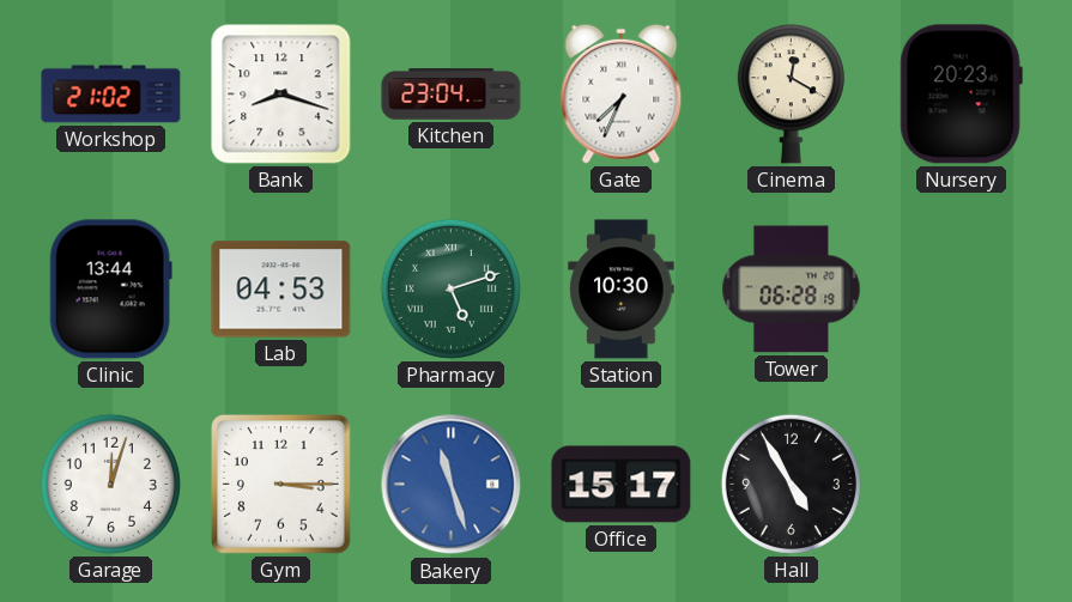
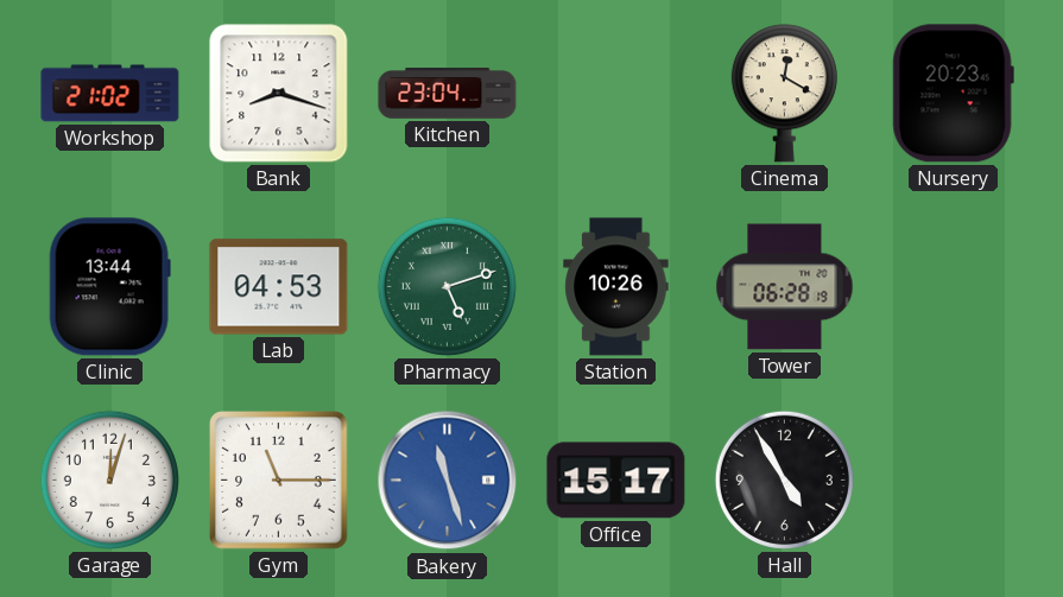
Gate: 7:34 -> none
Station: 10:30 -> 10:26
Gym: 3:15 -> 11:15
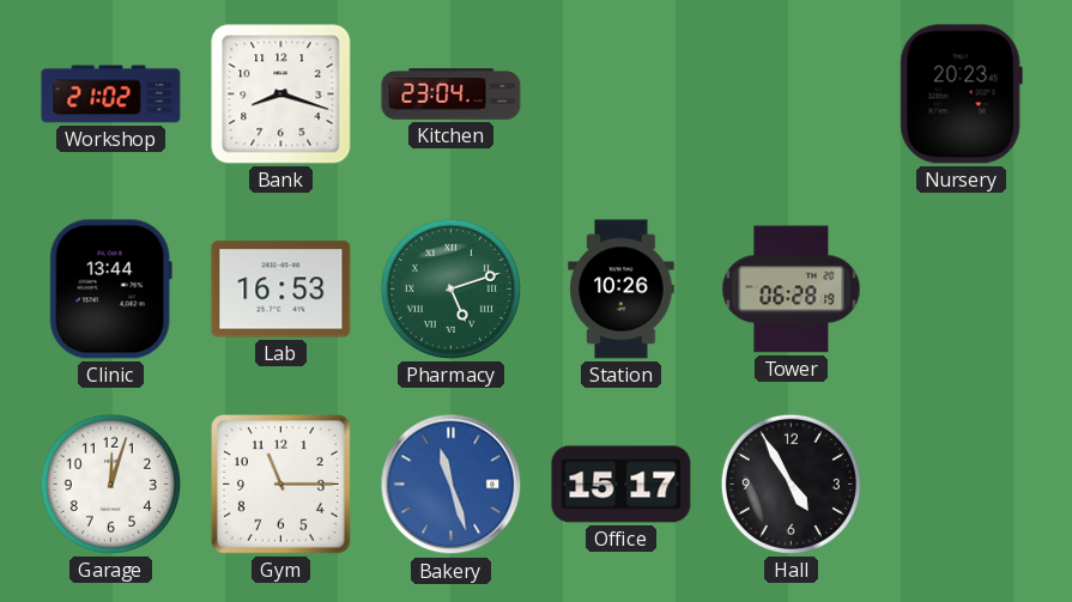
Cinema: 12:20 -> none
Lab: 04:53 -> 16:53
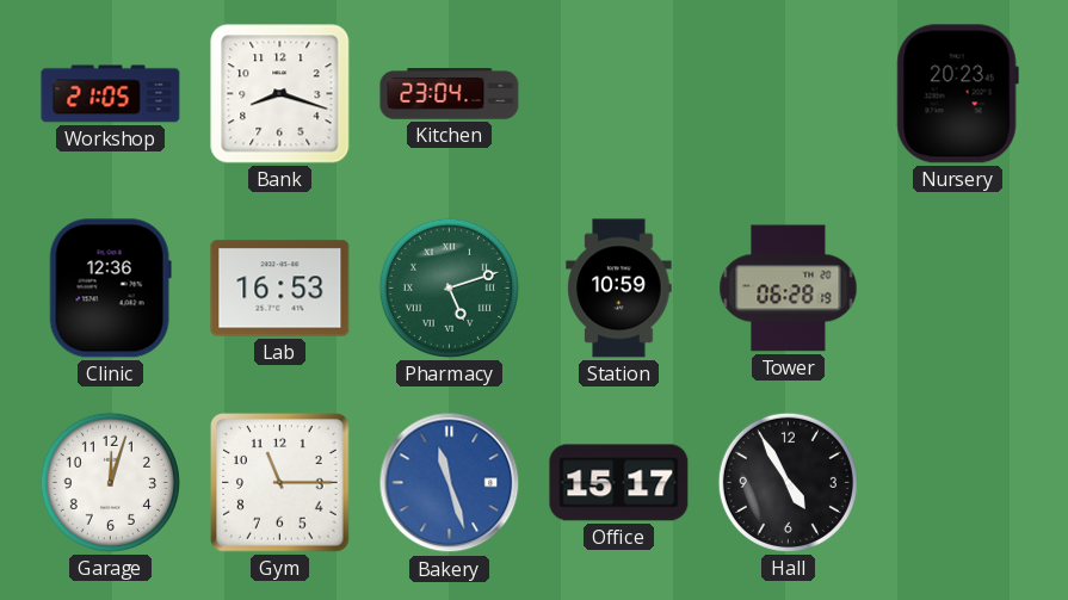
Workshop: 21:02 -> 21:05
Clinic: 13:44 -> 12:36
Station: 10:26 -> 10:59
